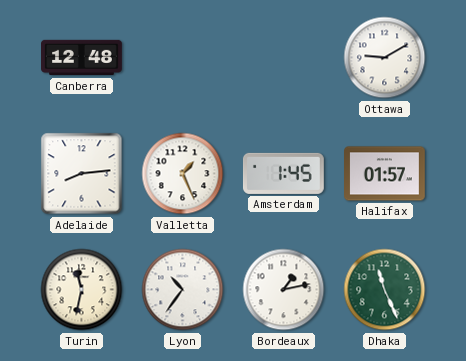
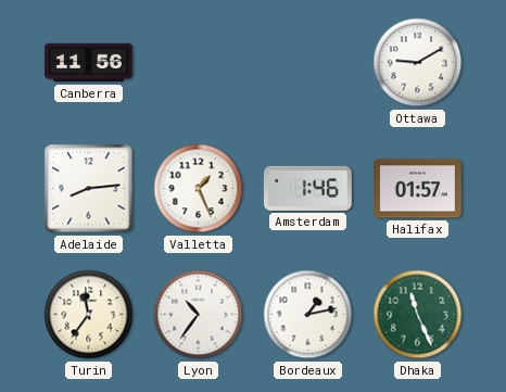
Canberra: 12:48 -> 11:56
Amsterdam: 1:45 -> 1:46
Turin: 11:32 -> 11:36
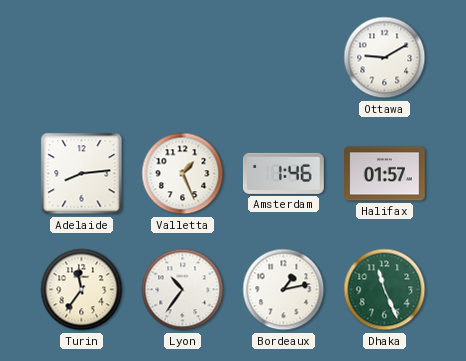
Canberra: 11:56 -> none
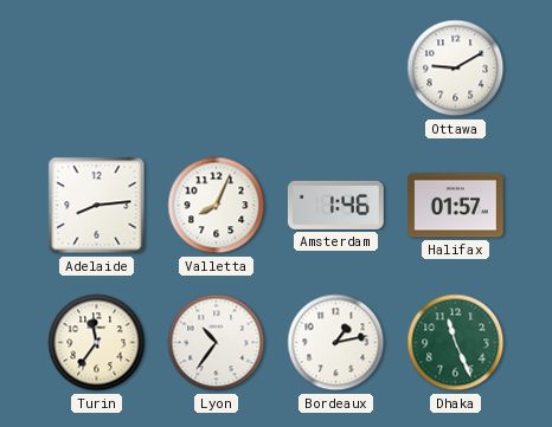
Valletta: 1:26 -> 8:04
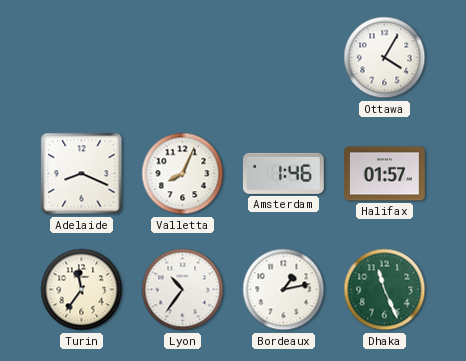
Ottawa: 9:10 -> 4:05
Adelaide: 8:14 -> 8:19
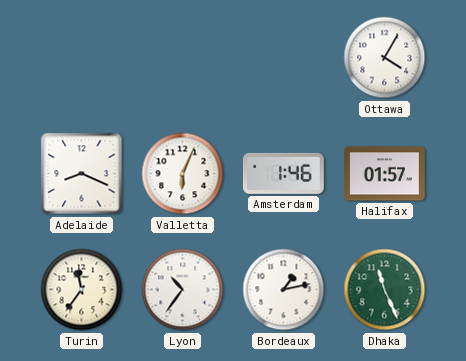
Valletta: 8:04 -> 6:04
